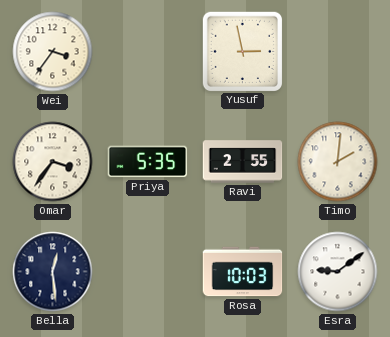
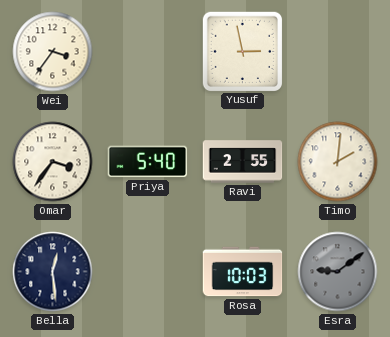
Priya: 5:35 -> 5:40
Esra dial: white -> grey
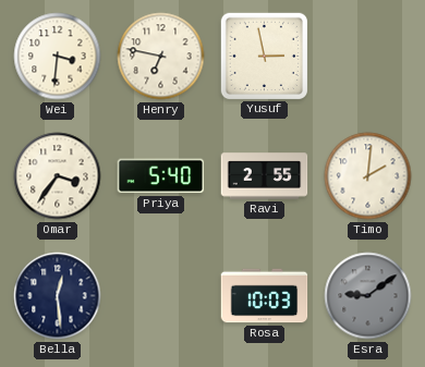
Wei: 3:36 -> 3:31
Henry: none -> 6:47
